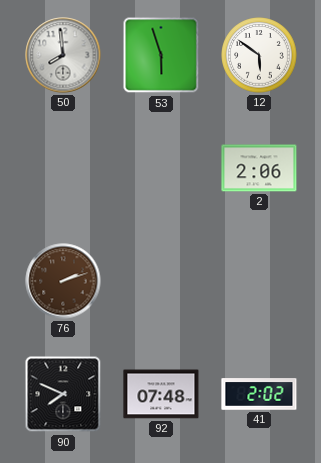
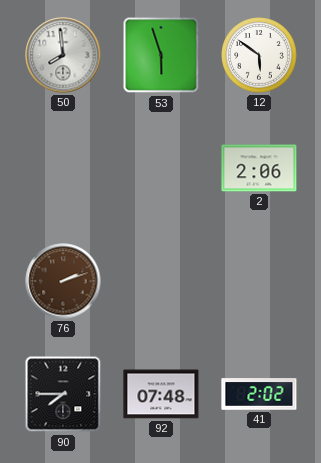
90: 7:49 -> 7:45
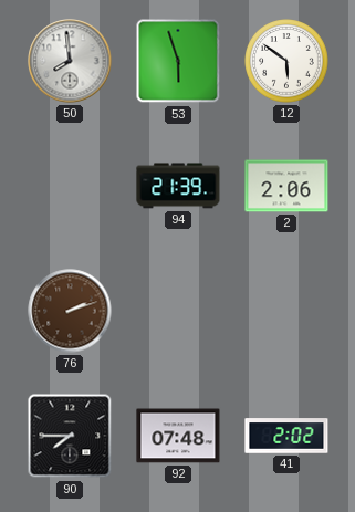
94: none -> 21:39
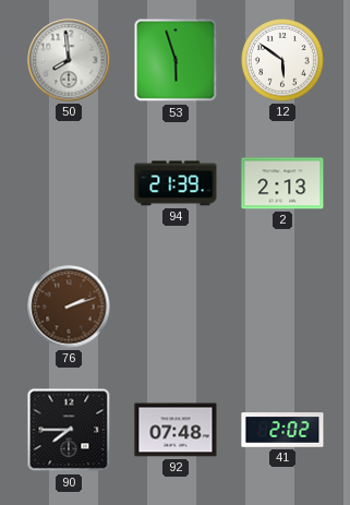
2: 2:06 -> 2:13
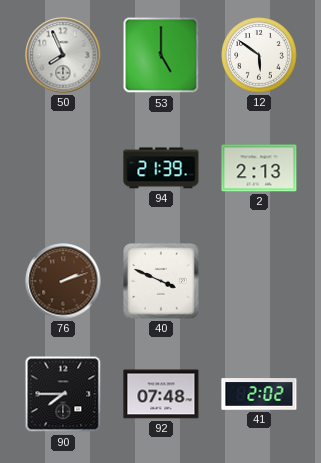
50: 7:59 -> 7:56
53: 5:57 -> 5:00
40: none -> 3:49
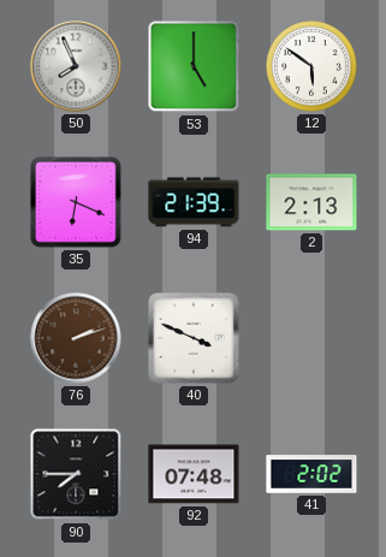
35: none -> 6:19
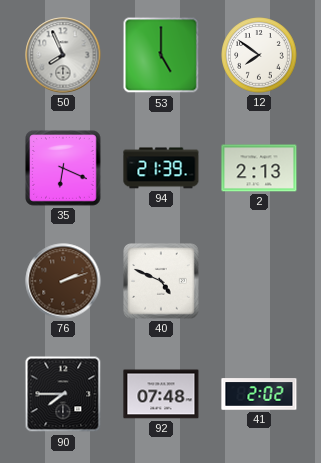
12: 5:51 -> 7:51
40: 3:49 -> 4:49
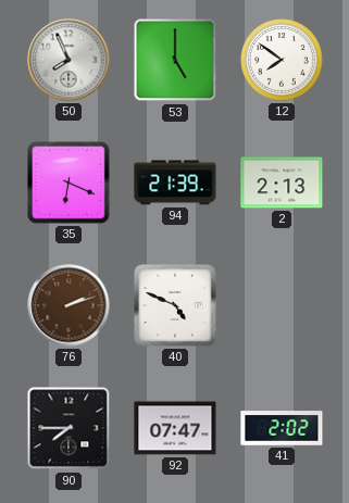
92: 07:48 -> 07:47
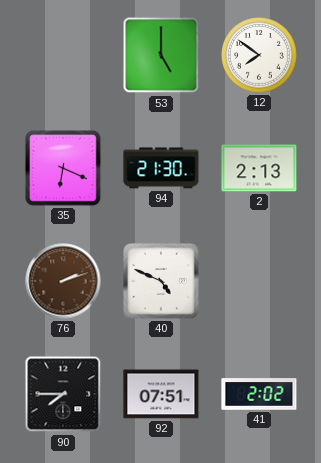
50: 7:56 -> none
94: 21:39 -> 21:30
92: 07:47 -> 07:51
